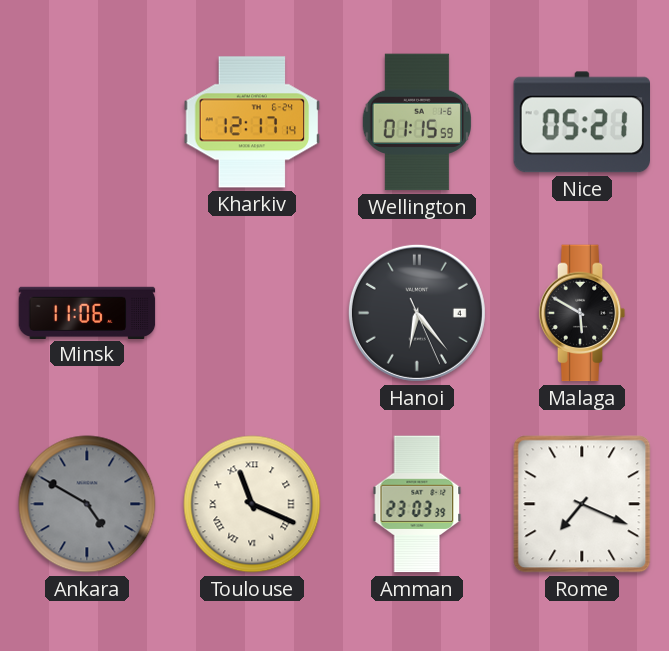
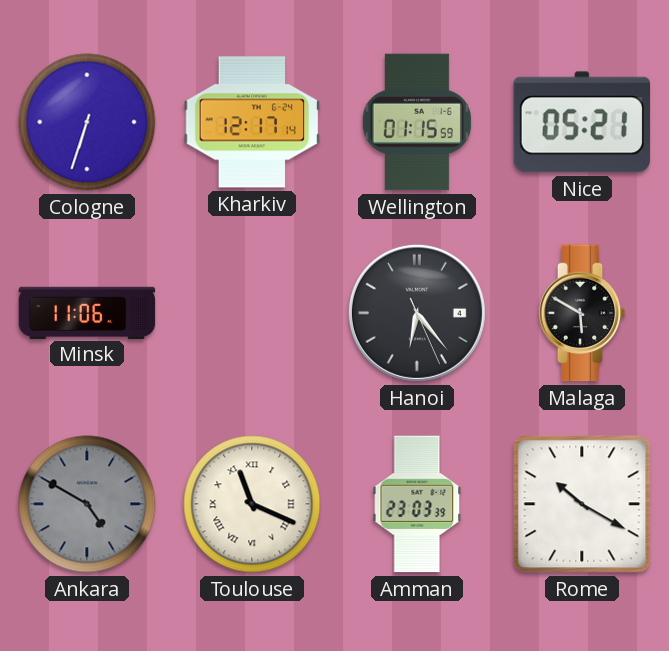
Cologne: none -> 6:33
Rome: 7:19 -> 10:20
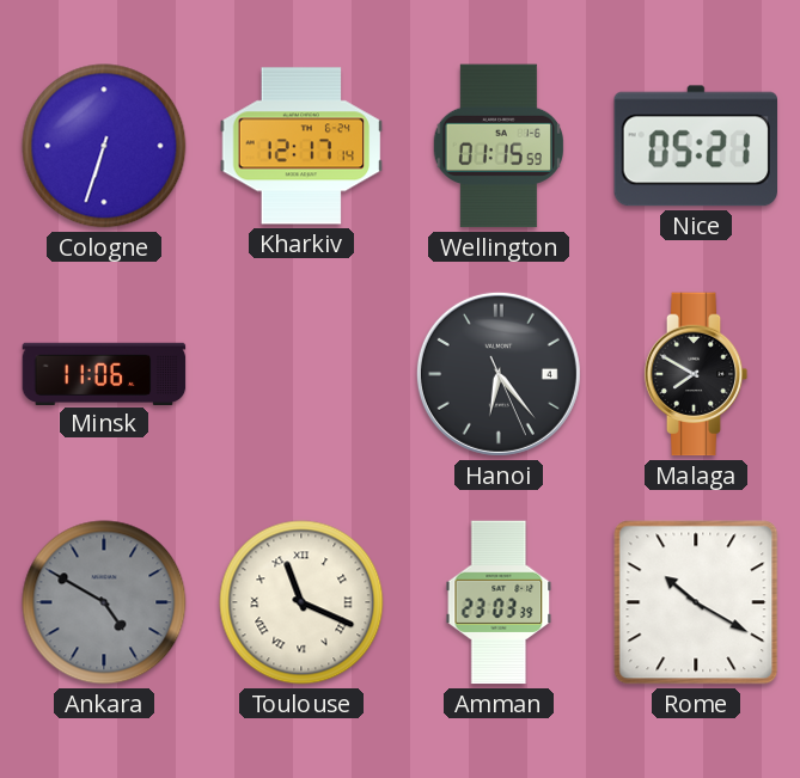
Malaga: 5:50 -> 7:50
